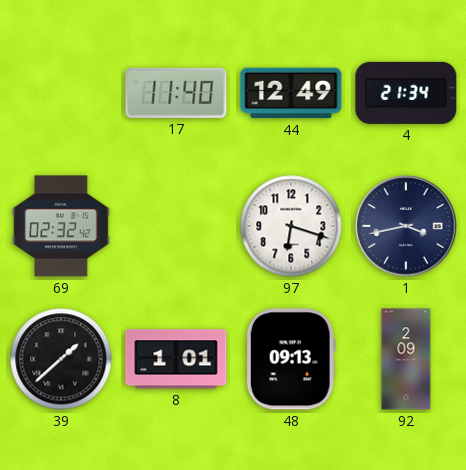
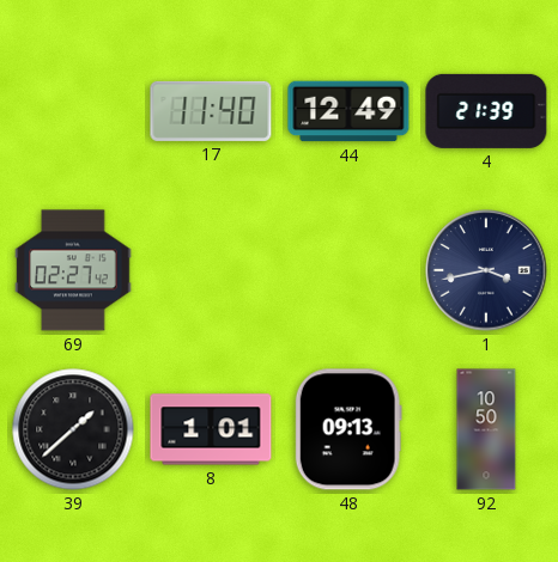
4: 21:34 -> 21:39
69: 02:32 -> 02:27
97: 6:18 -> none
92: 2:09 -> 10:50
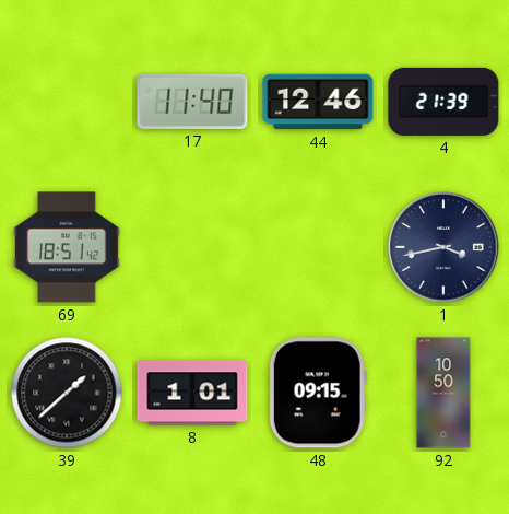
44: 12:49 -> 12:46
69: 02:27 -> 18:51
48: 09:13 -> 09:15
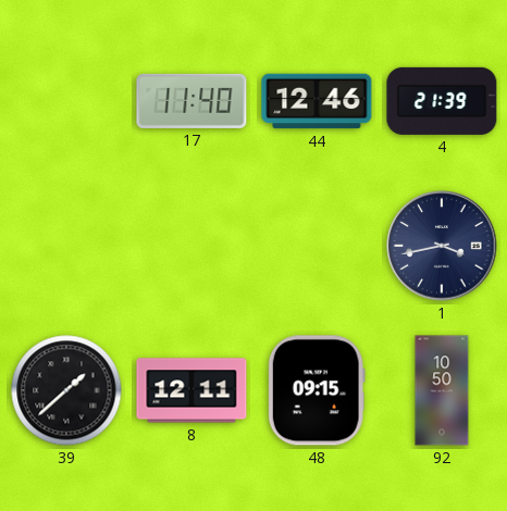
69: 18:51 -> none
8: 1:01 -> 12:11
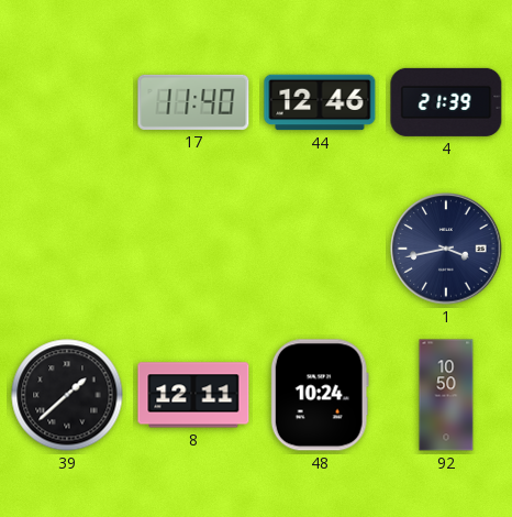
48: 09:15 -> 10:24
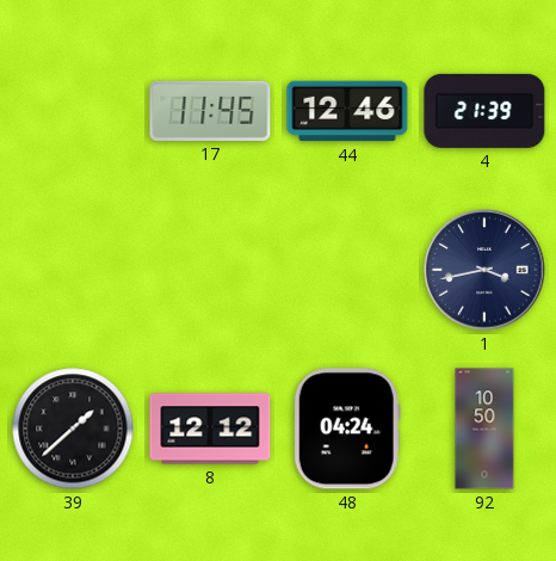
17: 11:40 -> 11:45
8: 12:11 -> 12:12
48: 10:24 -> 04:24
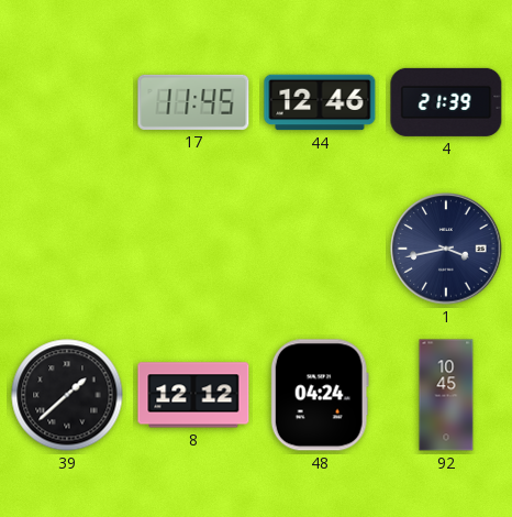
92: 10:50 -> 10:45
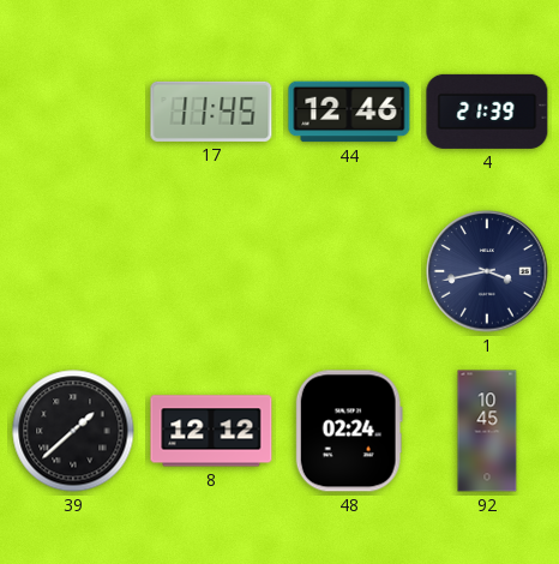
48: 04:24 -> 02:24
